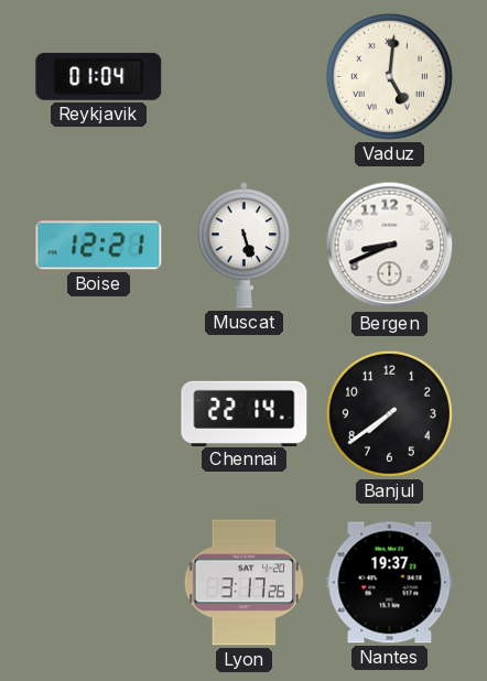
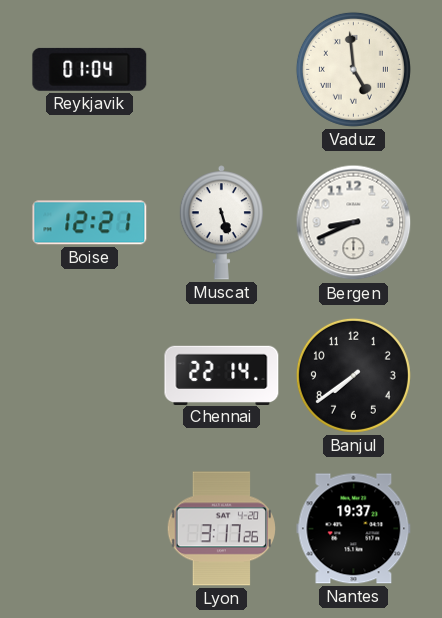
Vaduz: 5:01 -> 4:59
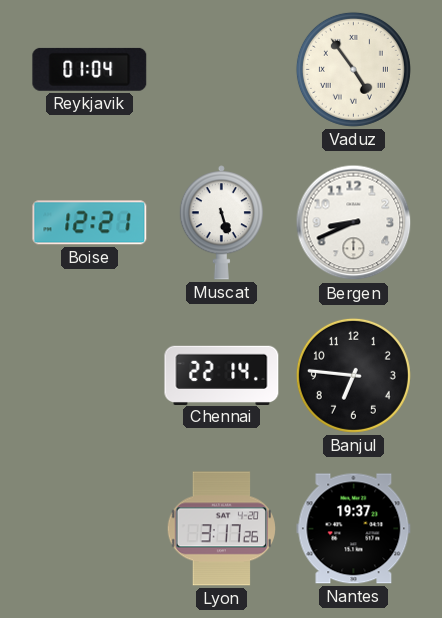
Vaduz: 4:59 -> 4:54
Banjul: 7:39 -> 6:46
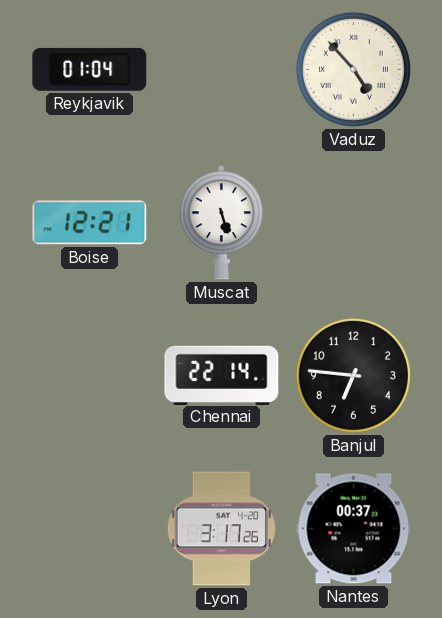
Vaduz: 4:54 -> 4:53
Bergen: 8:41 -> none
Nantes: 19:37 -> 00:37
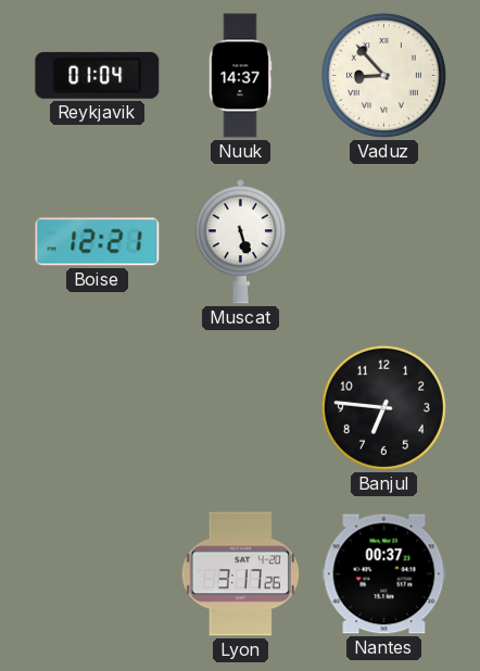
Nuuk: none -> 14:37
Vaduz: 4:53 -> 8:53
Chennai: 22:14 -> none
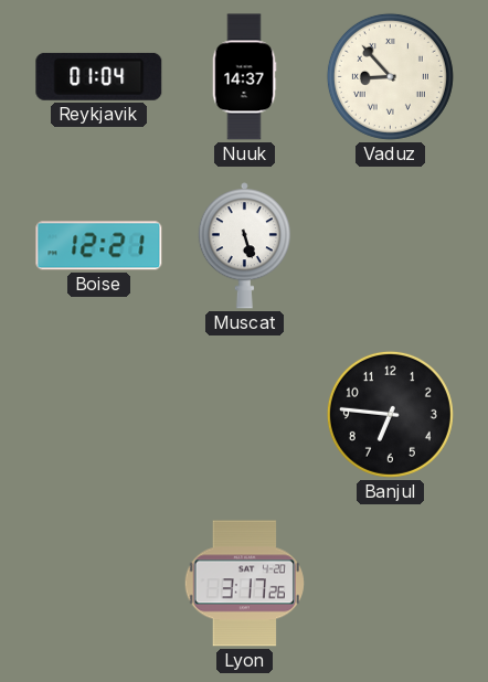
Nantes: 00:37 -> none
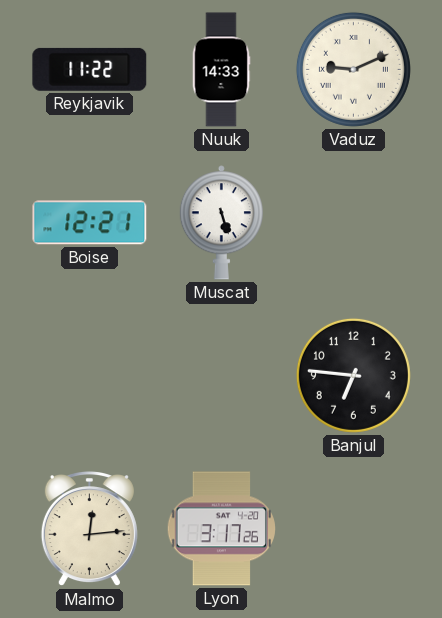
Reykjavik: 01:04 -> 11:22
Nuuk: 14:37 -> 14:33
Vaduz: 8:53 -> 9:11
Malmo: none -> 12:14
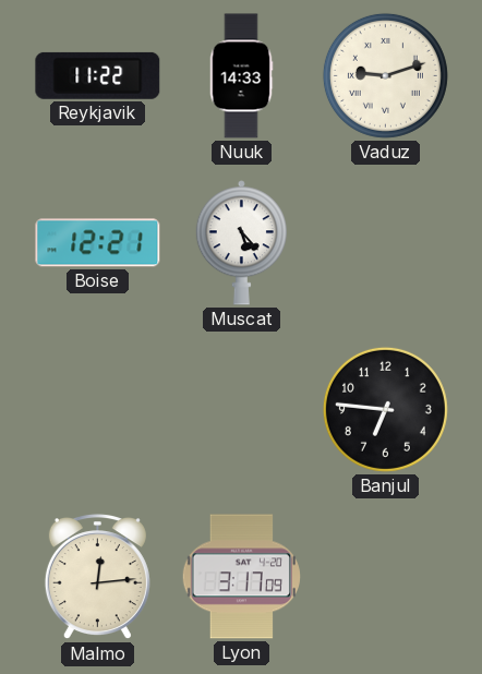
Vaduz: 9:11 -> 9:12
Muscat: 5:27 -> 5:23
Lyon: 3:17:26 -> 3:17:09
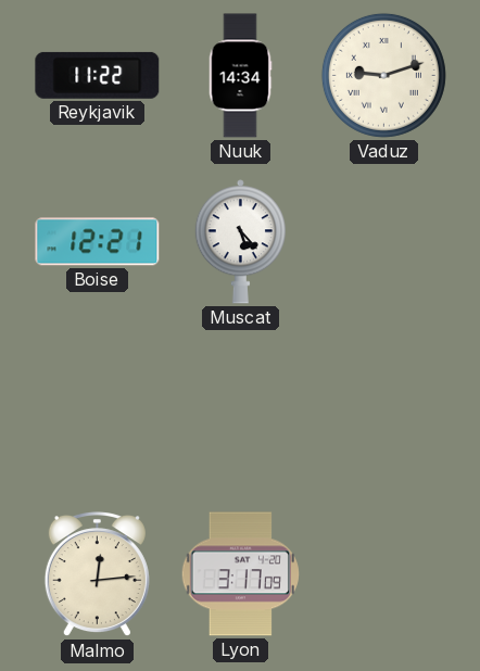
Nuuk: 14:33 -> 14:34
Banjul: 6:46 -> none
